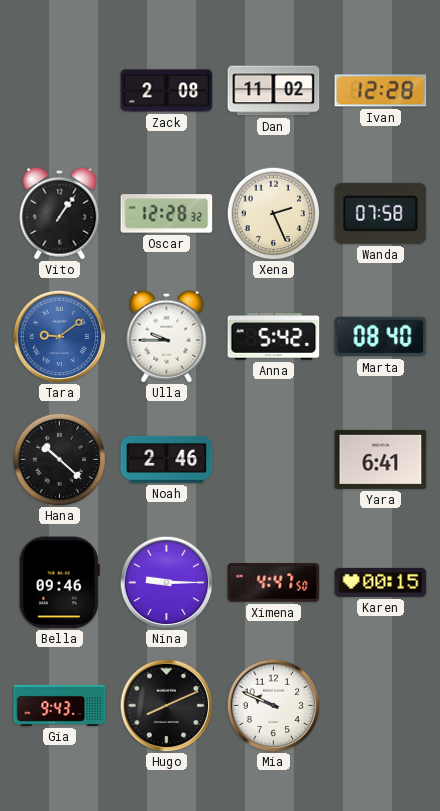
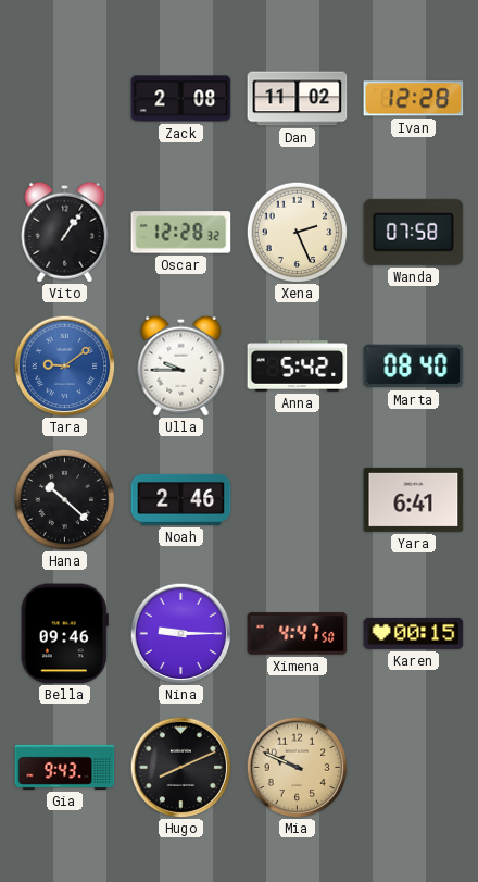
Mia dial: white -> champagne
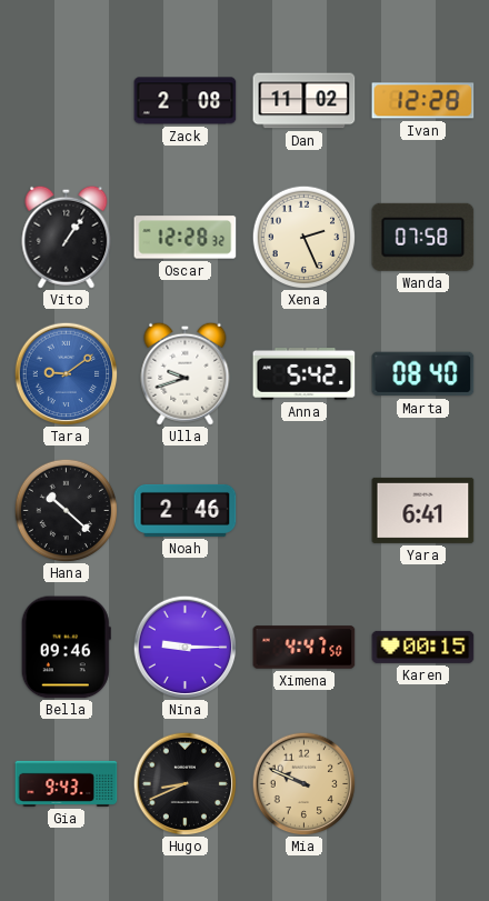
Ulla: 9:45 -> 9:42
Hugo: 8:11 -> 8:41
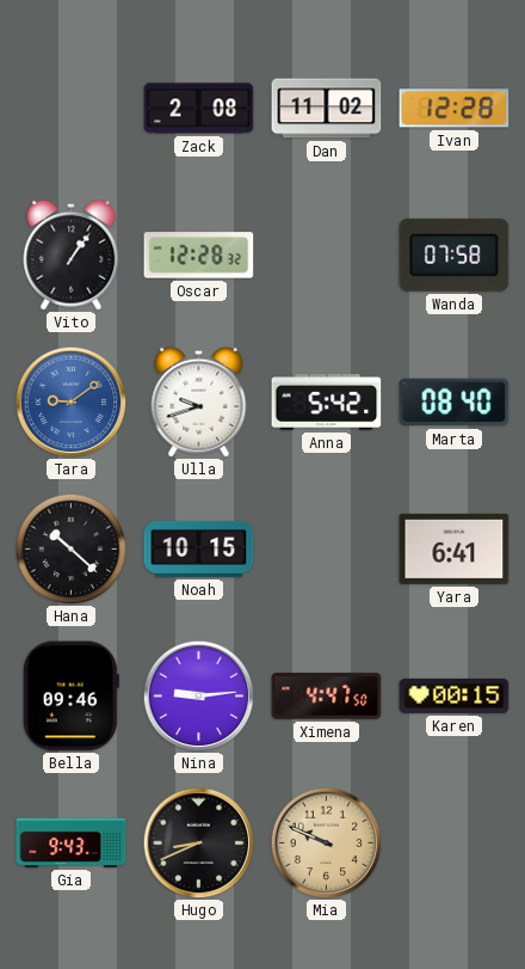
Xena: 2:26 -> none
Noah: 2:46 -> 10:15
Nina: 9:15 -> 9:14
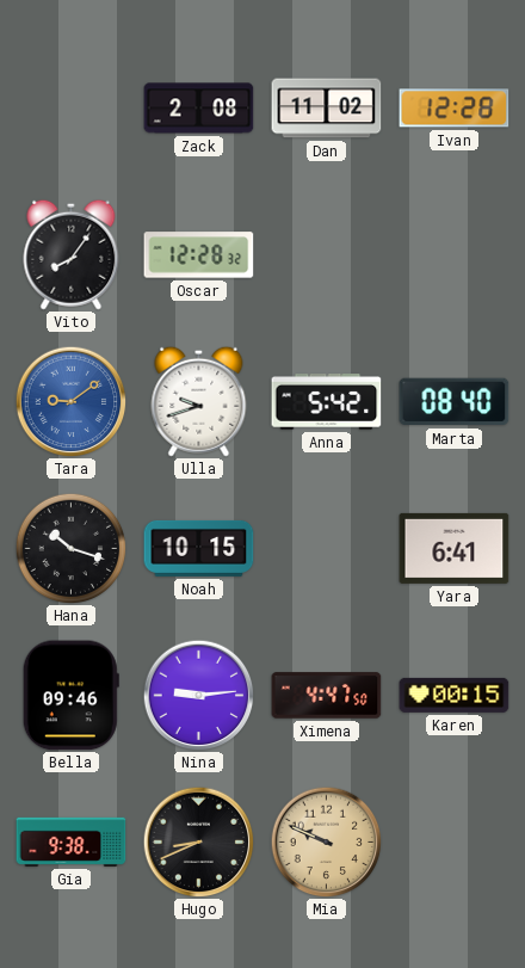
Vito: 1:06 -> 8:06
Wanda: 07:58 -> none
Hana: 10:22 -> 10:18
Gia: 9:43 -> 9:38
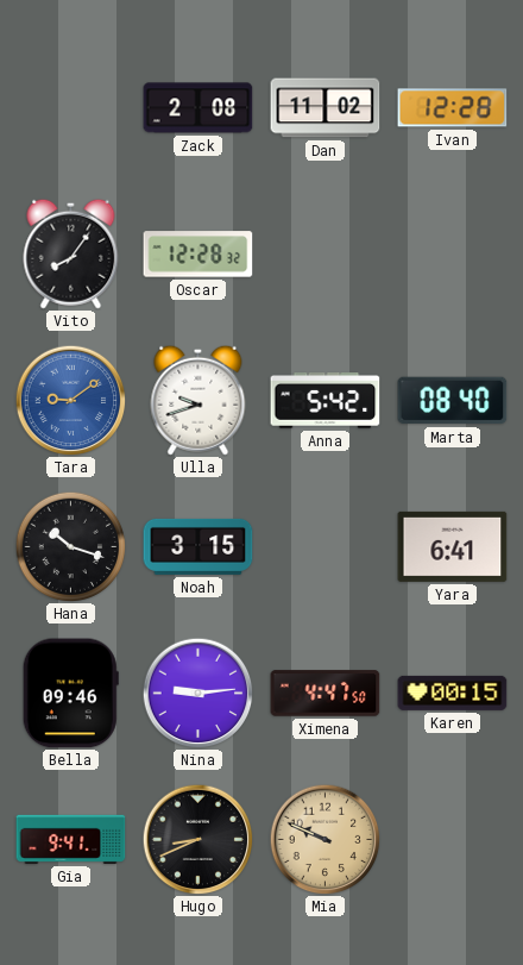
Noah: 10:15 -> 3:15
Gia: 9:38 -> 9:41
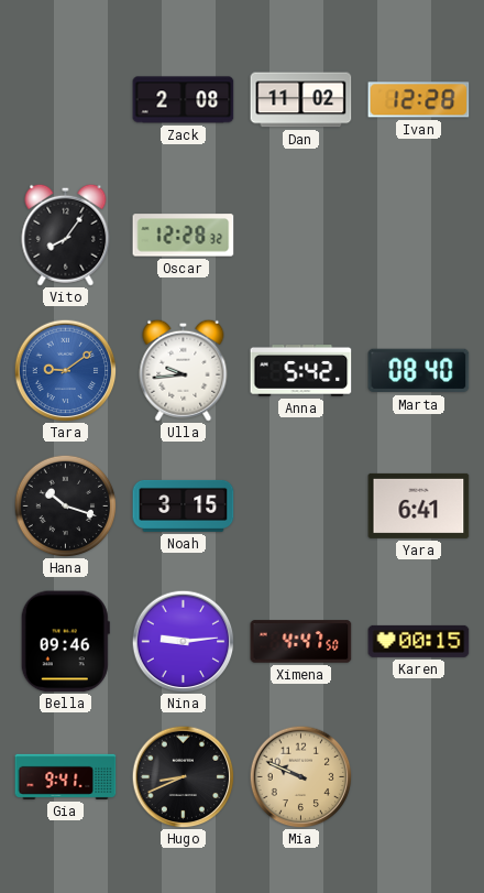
Ulla: 9:42 -> 9:44
